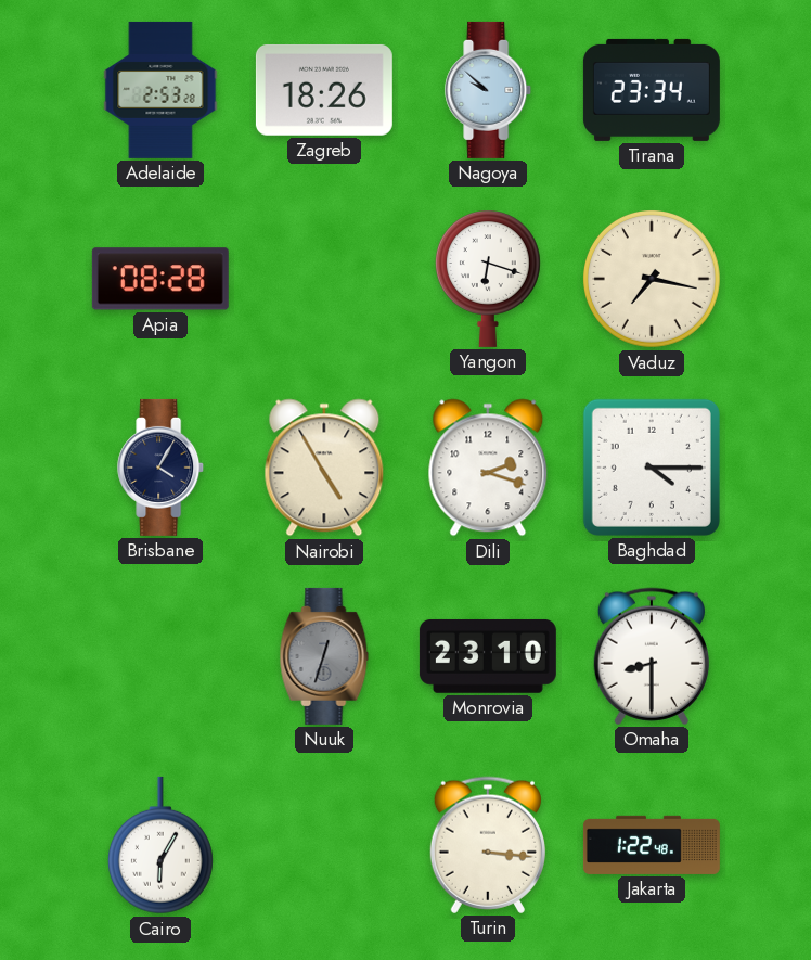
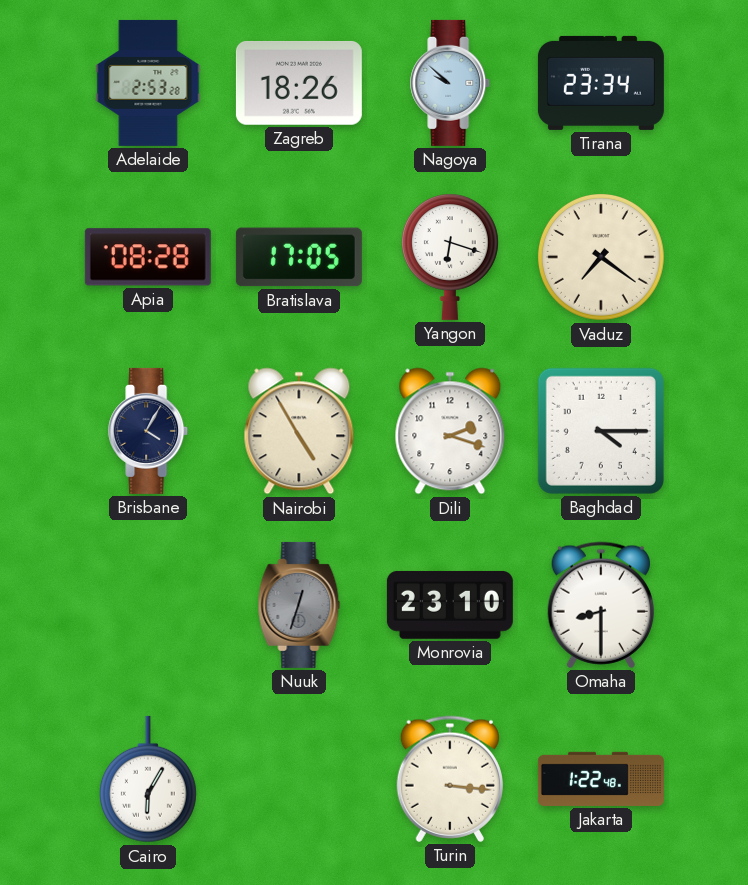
Bratislava: none -> 17:05
Vaduz: 7:17 -> 7:21
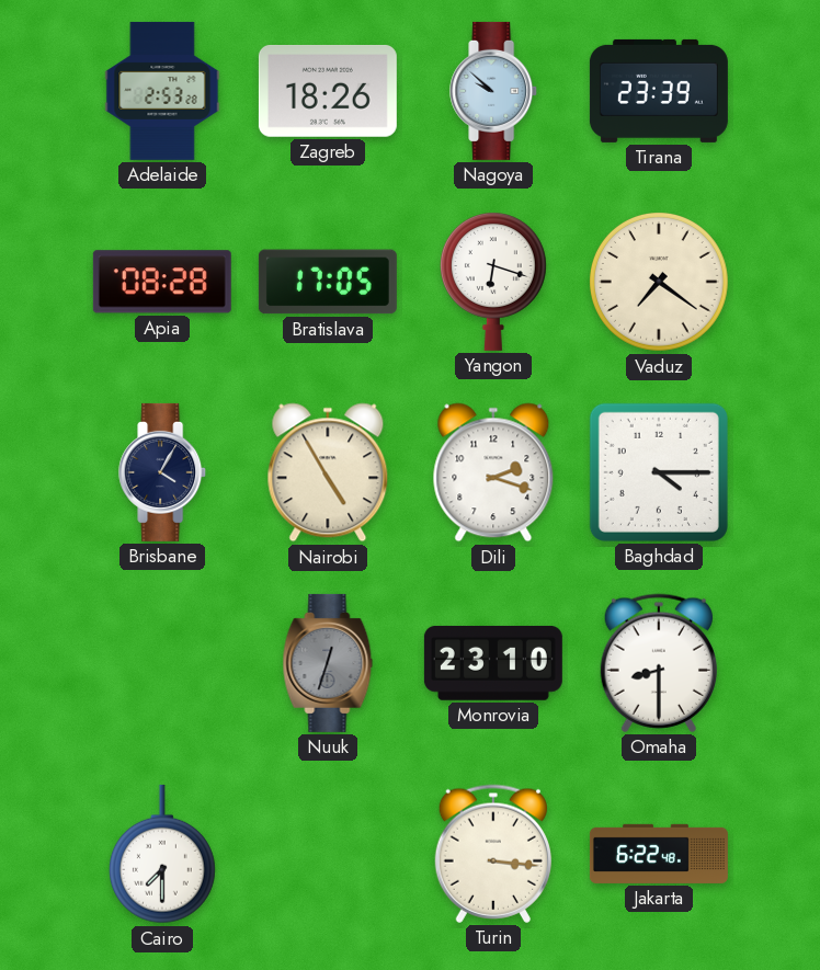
Tirana: 23:34 -> 23:39
Cairo: 6:05 -> 7:30
Jakarta: 1:22 -> 6:22
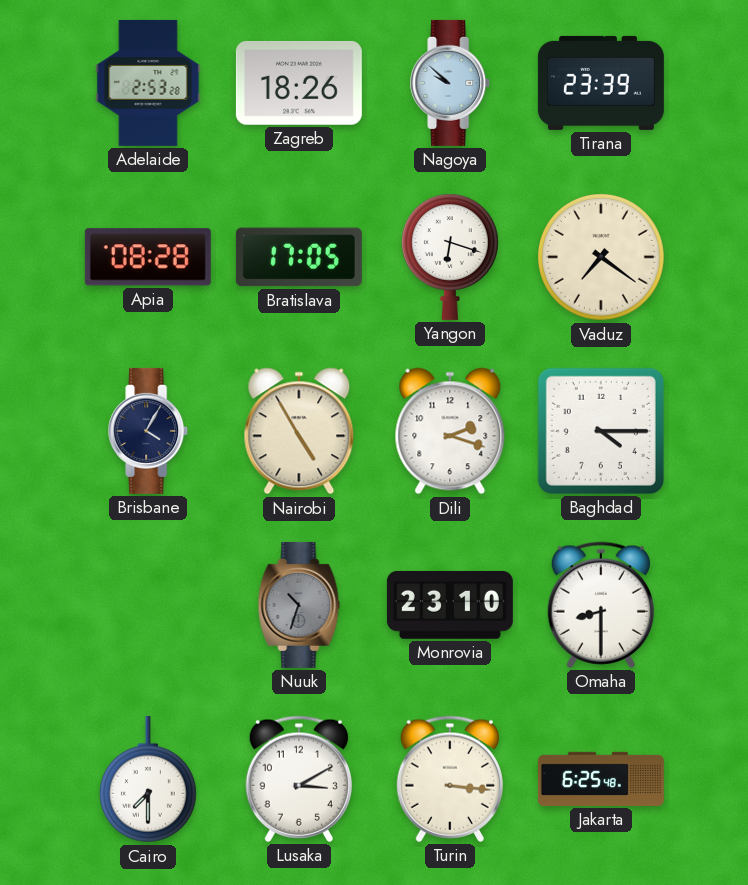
Nuuk: 12:33 -> 10:33
Lusaka: none -> 3:10
Jakarta: 6:22 -> 6:25
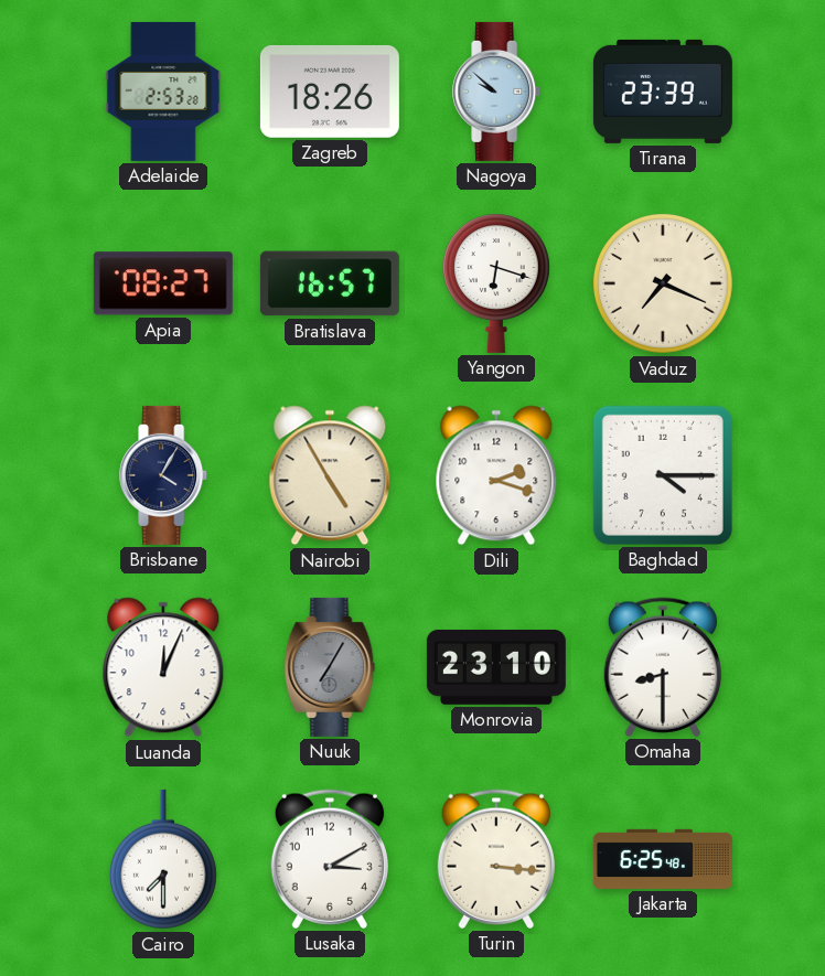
Apia: 08:28 -> 08:27
Bratislava: 17:05 -> 16:57
Vaduz: 7:21 -> 7:19
Luanda: none -> 12:04
Nuuk: 10:33 -> 7:05
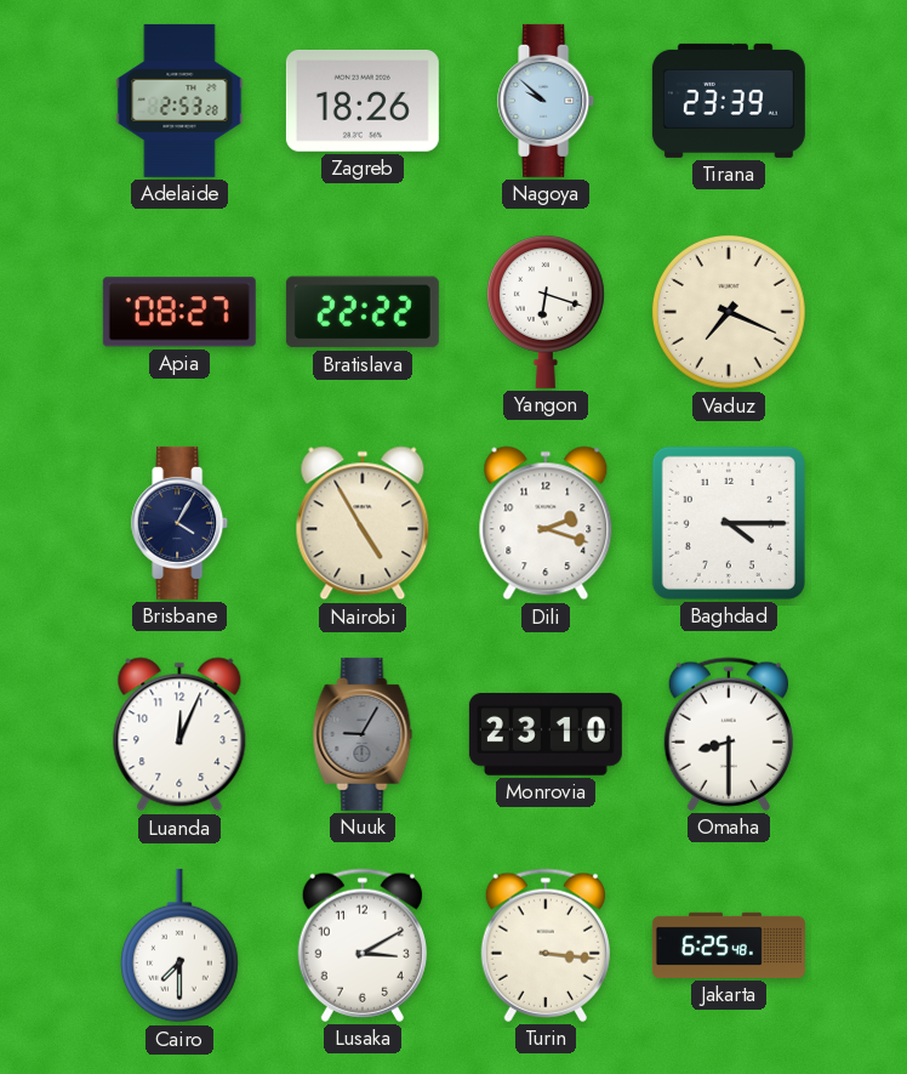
Bratislava: 16:57 -> 22:22
Nuuk: 7:05 -> 9:05
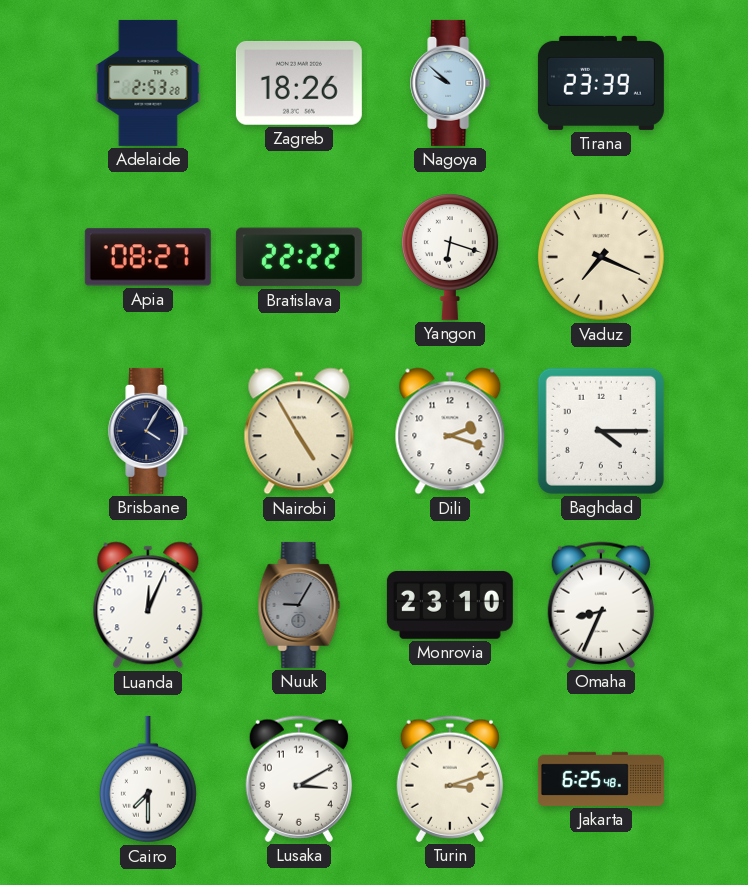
Omaha: 8:30 -> 8:34
Turin: 3:16 -> 3:12
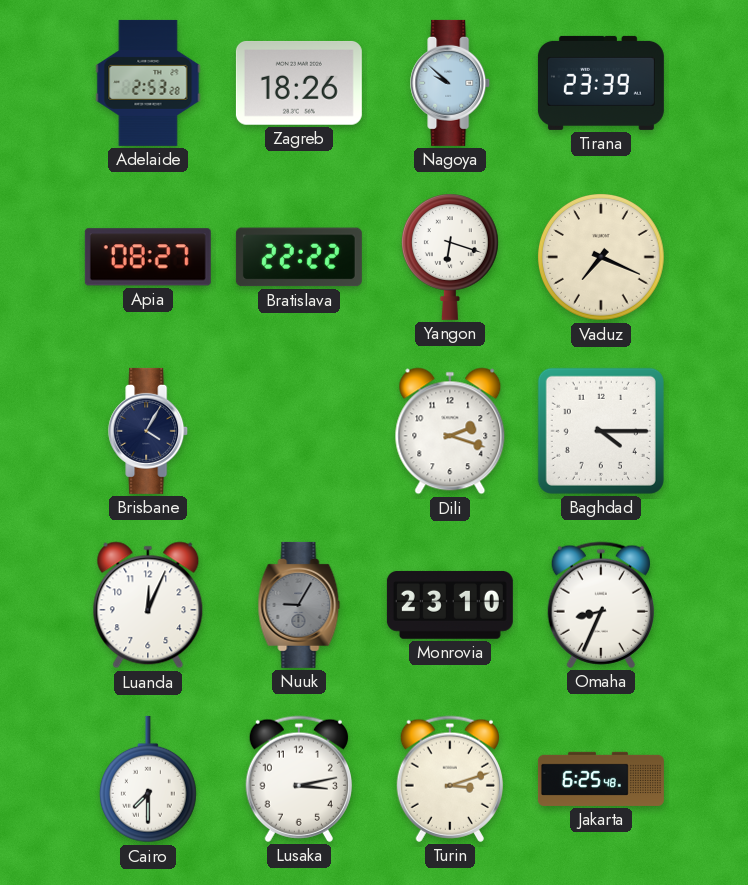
Nairobi: 4:55 -> none
Lusaka: 3:10 -> 3:13
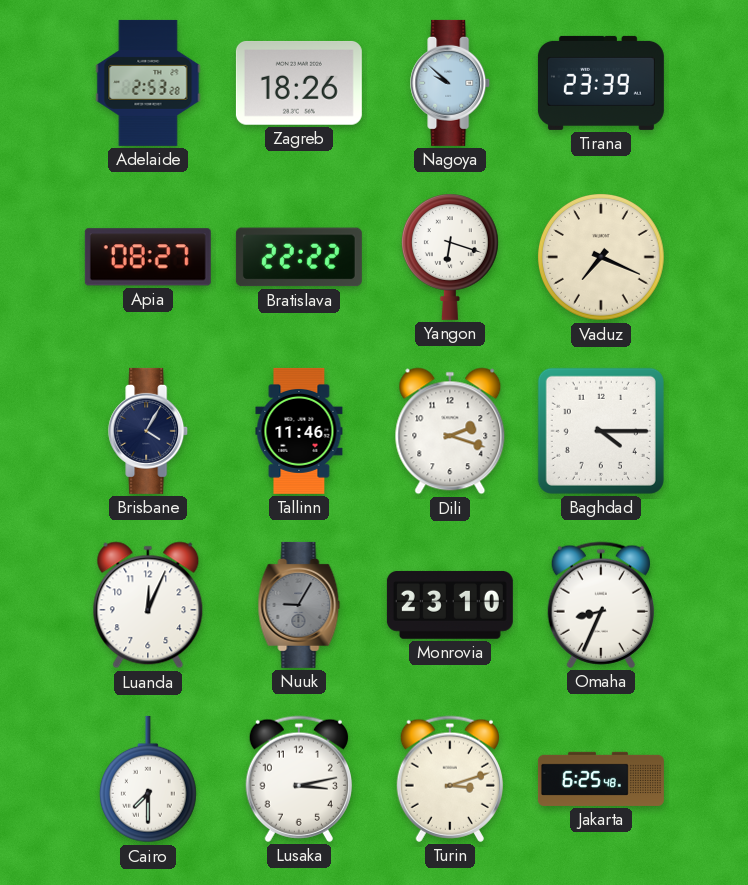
Tallinn: none -> 11:46
